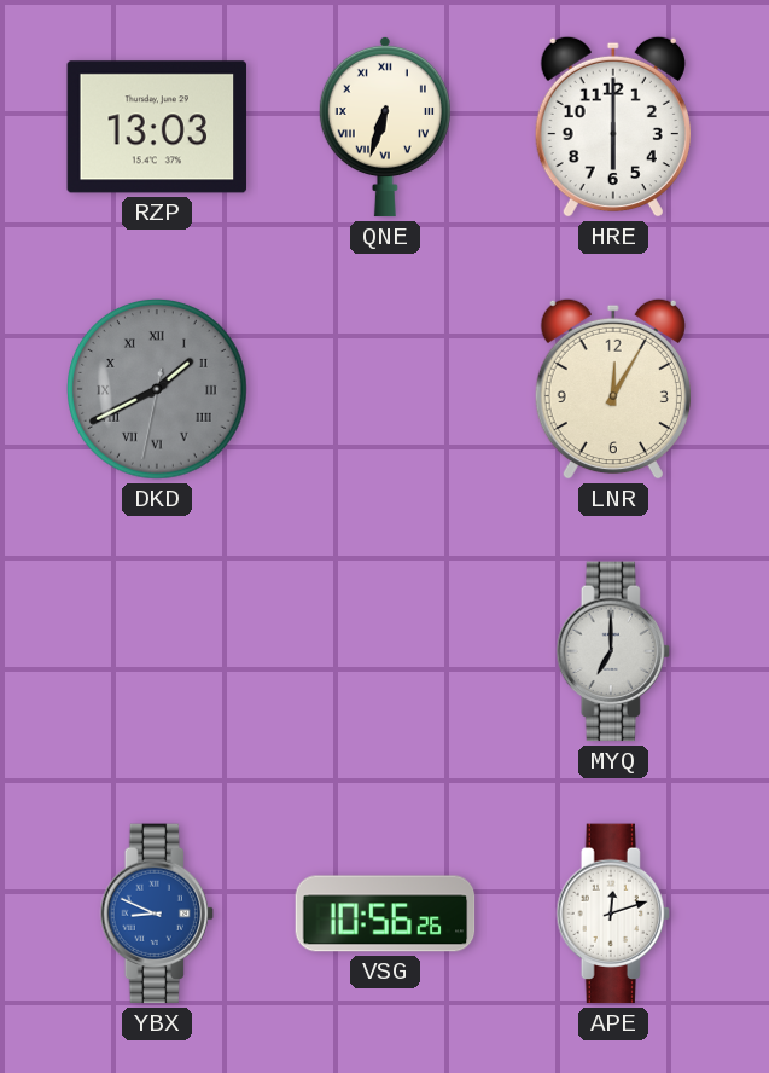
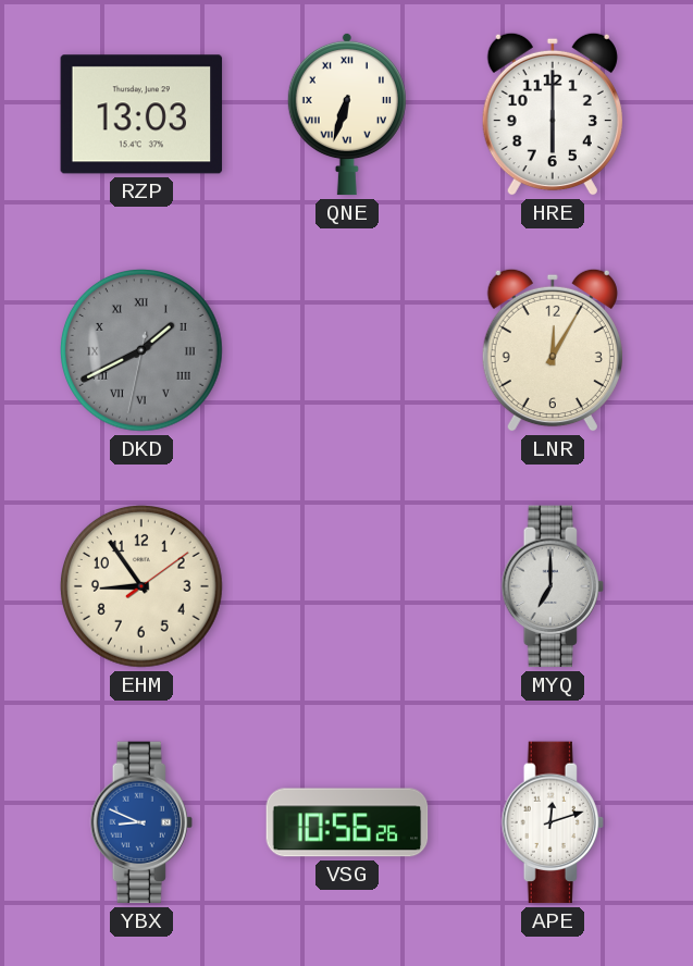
EHM: none -> 8:54
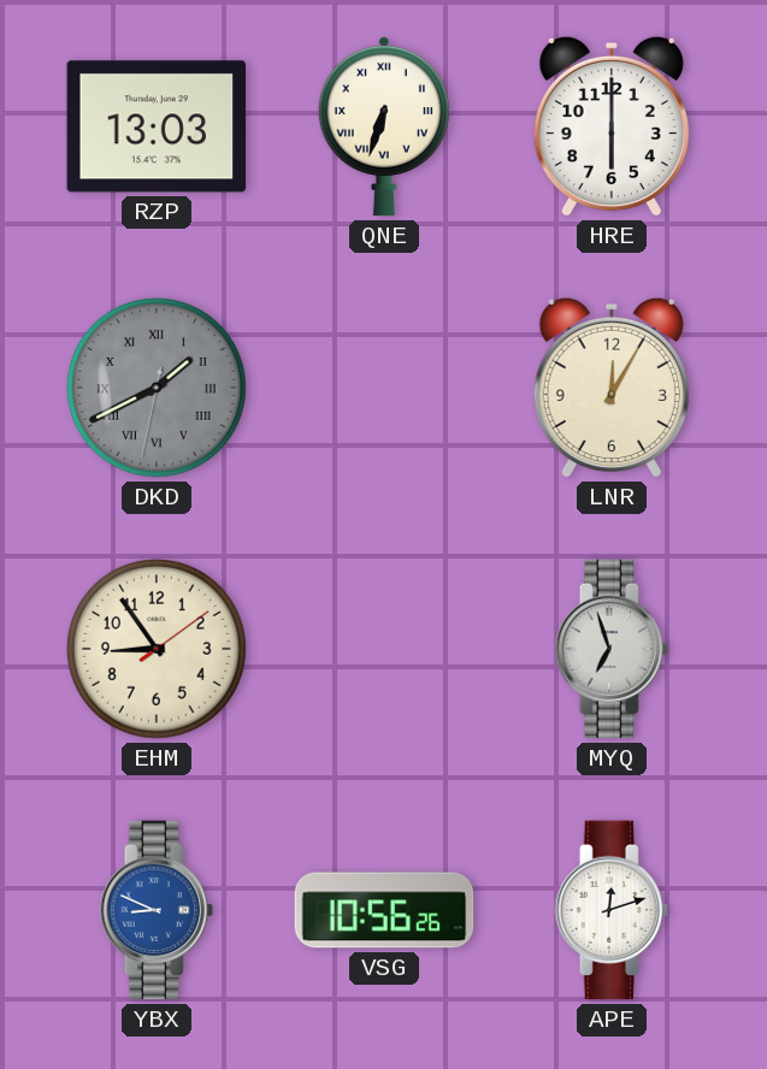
MYQ: 7:00 -> 6:57
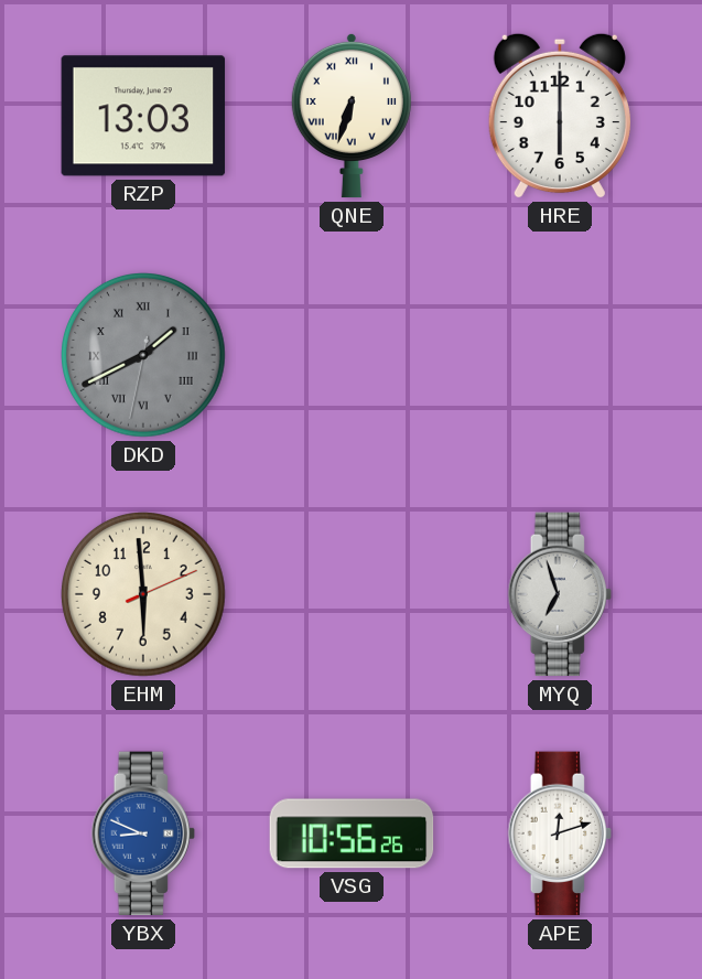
LNR: 12:05 -> none
EHM: 8:54 -> 5:59
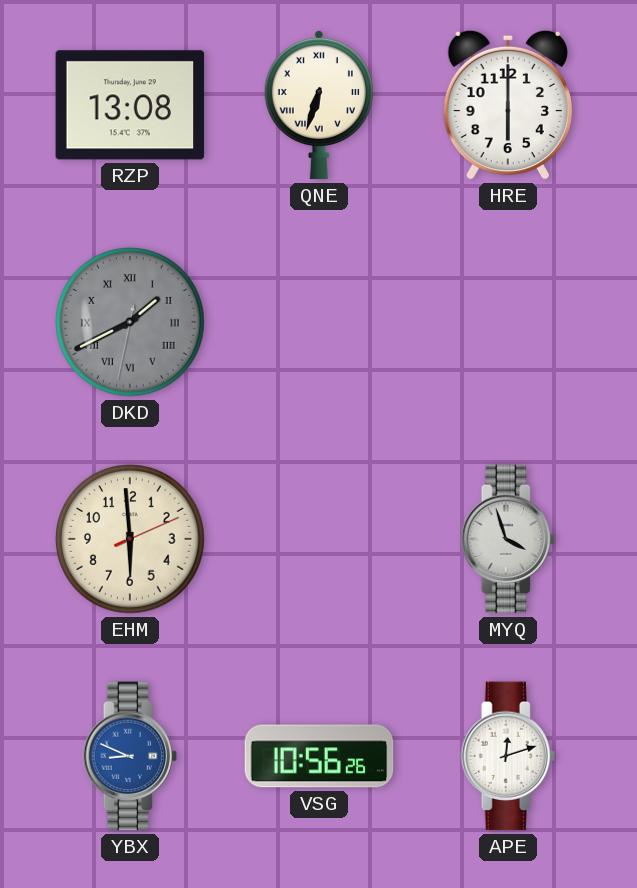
RZP: 13:03 -> 13:08
MYQ: 6:57 -> 3:57
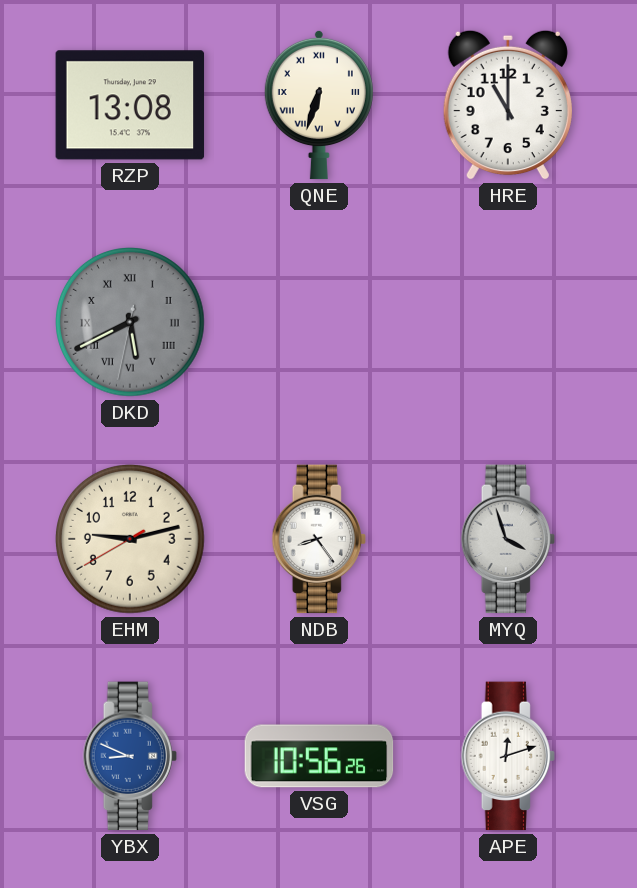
HRE: 6:00 -> 11:00
DKD: 1:40 -> 5:40
EHM: 5:59 -> 9:12
NDB: none -> 8:24
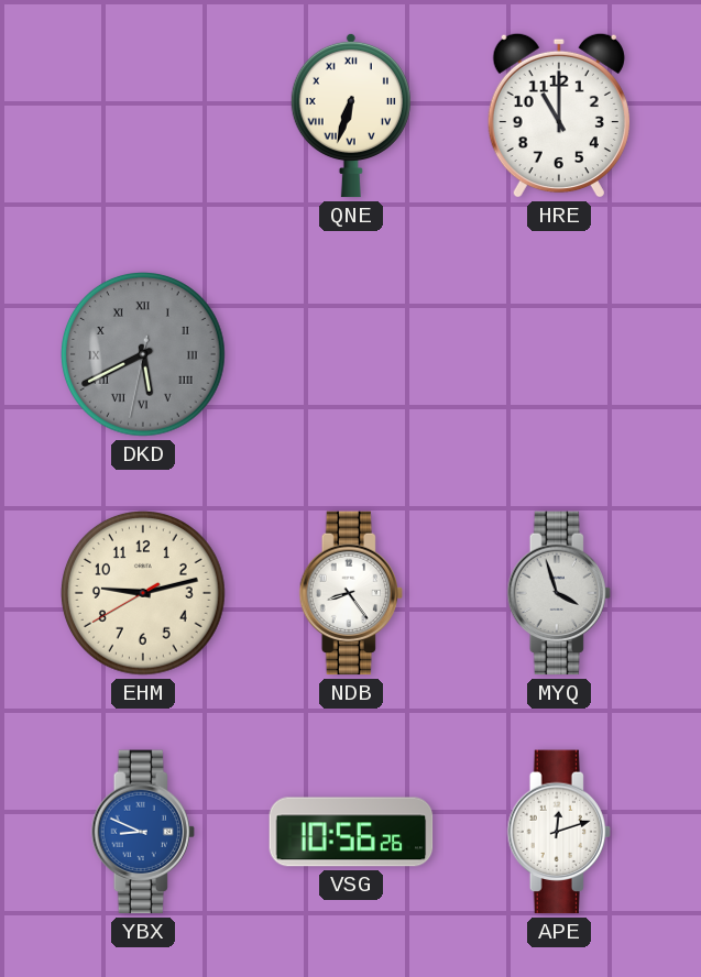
RZP: 13:08 -> none
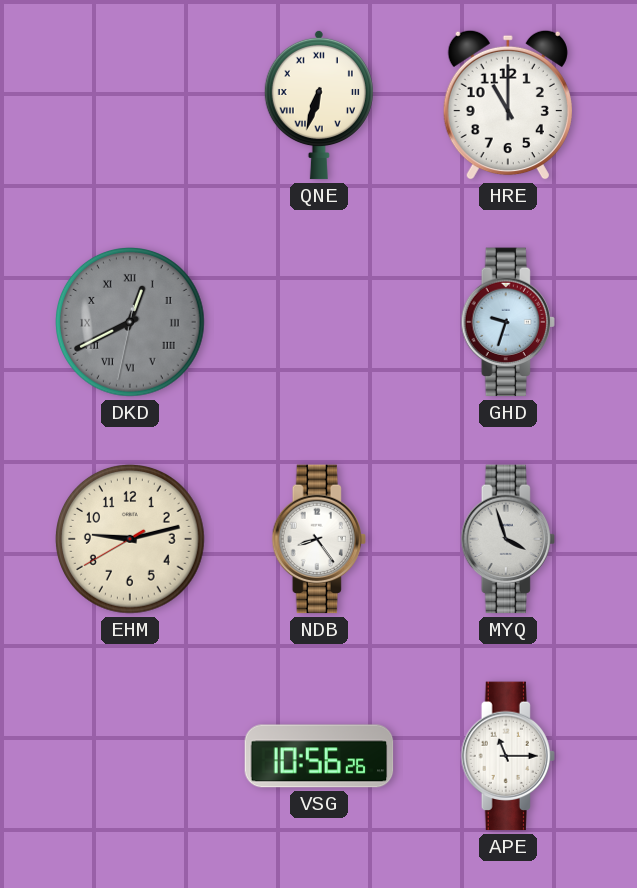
DKD: 5:40 -> 12:40
GHD: none -> 9:33
YBX: 8:49 -> none
APE: 12:12 -> 11:15
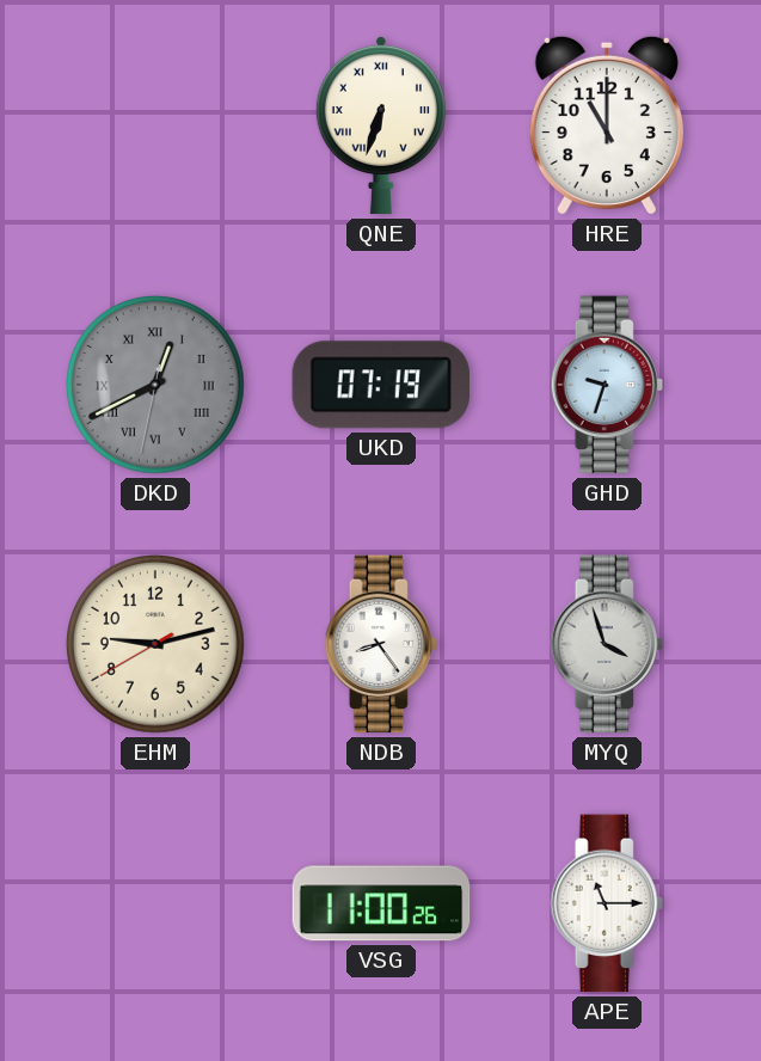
UKD: none -> 07:19
VSG: 10:56 -> 11:00
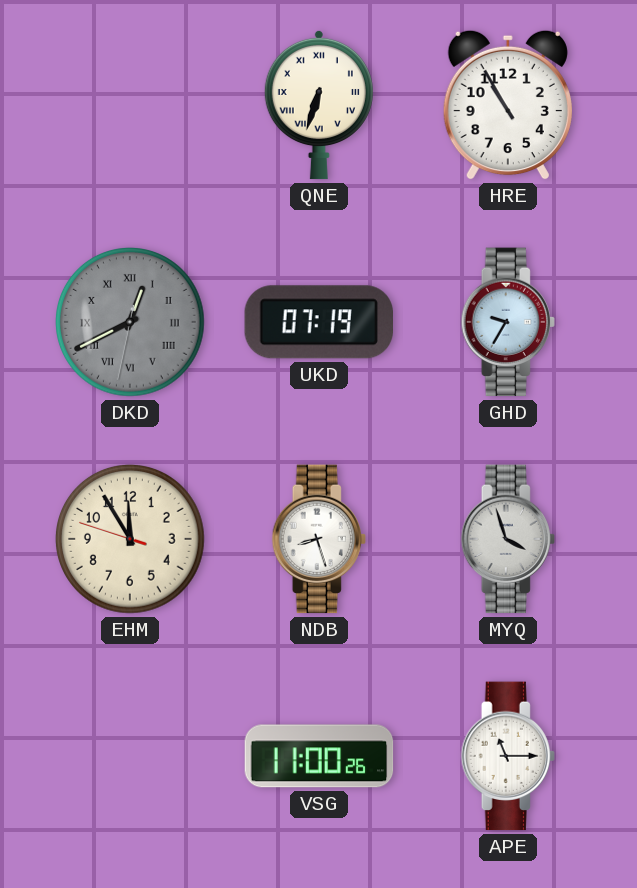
HRE: 11:00 -> 10:55
GHD: 9:33 -> 9:35
EHM: 9:12 -> 11:54
NDB: 8:24 -> 8:27
